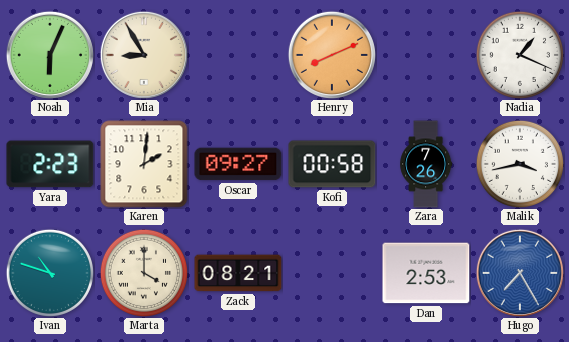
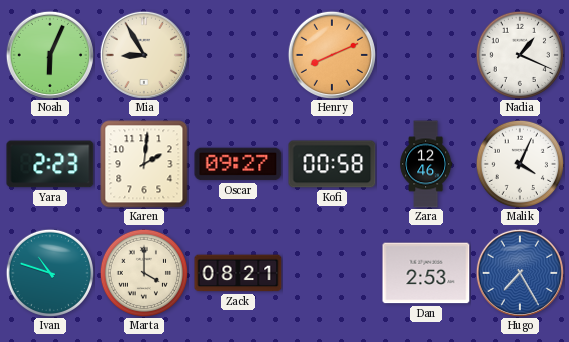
Zara: 7:26 -> 12:46
Malik: 3:43 -> 4:04
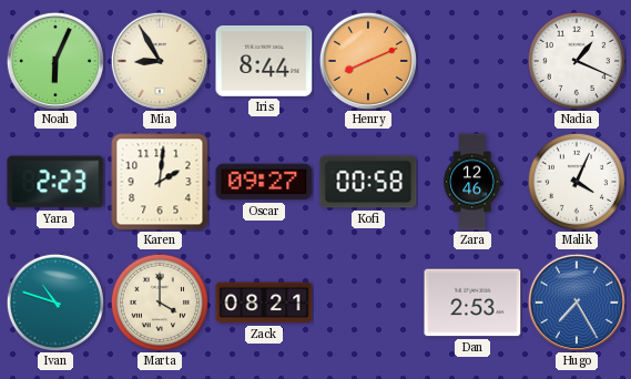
Iris: none -> 8:44
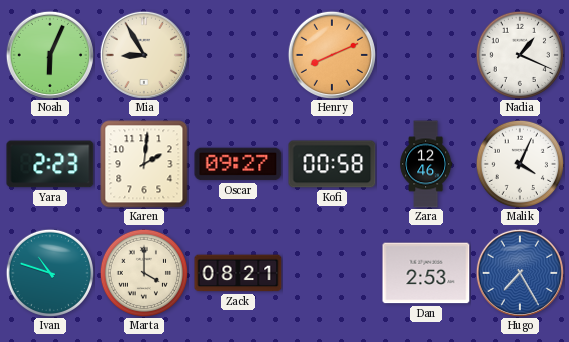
Iris: 8:44 -> none
